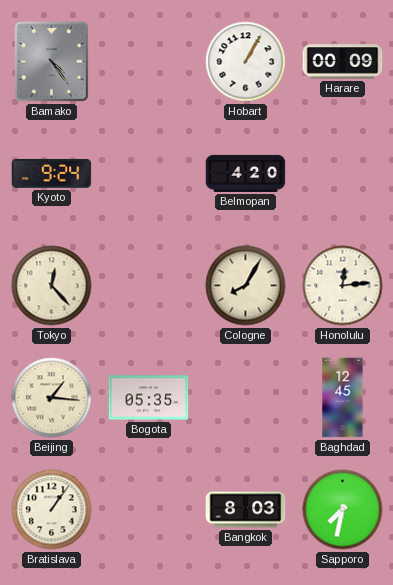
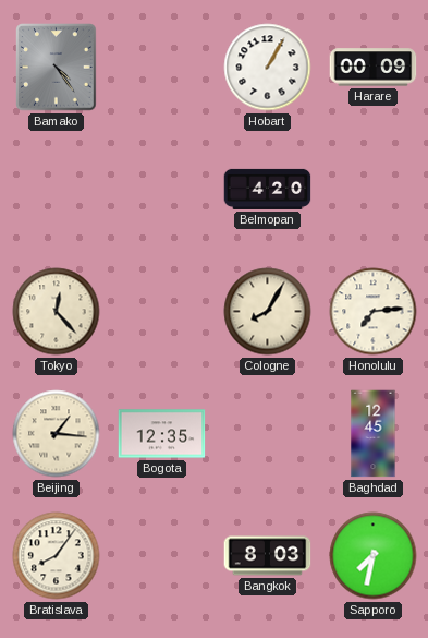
Kyoto: 9:24 -> none
Honolulu: 12:14 -> 7:14
Bogota: 05:35 -> 12:35
Bratislava: 1:06 -> 8:06
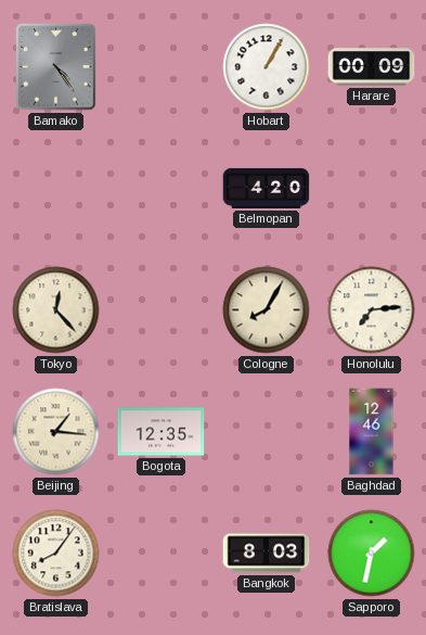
Baghdad: 12:45 -> 12:46
Sapporo: 7:32 -> 1:32
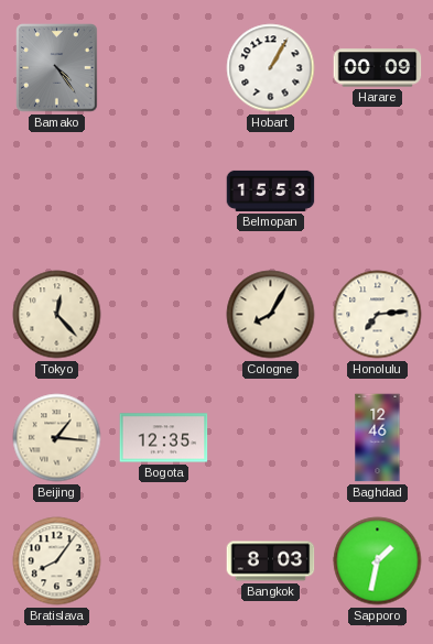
Belmopan: 4:20 -> 15:53
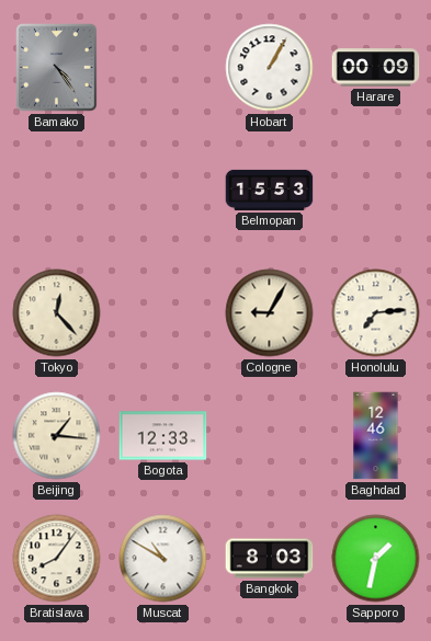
Cologne: 8:05 -> 9:05
Bogota: 12:35 -> 12:33
Muscat: none -> 10:50
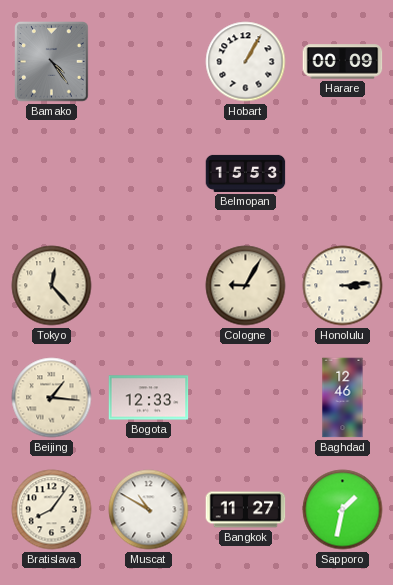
Honolulu: 7:14 -> 3:14
Bangkok: 8:03 -> 11:27
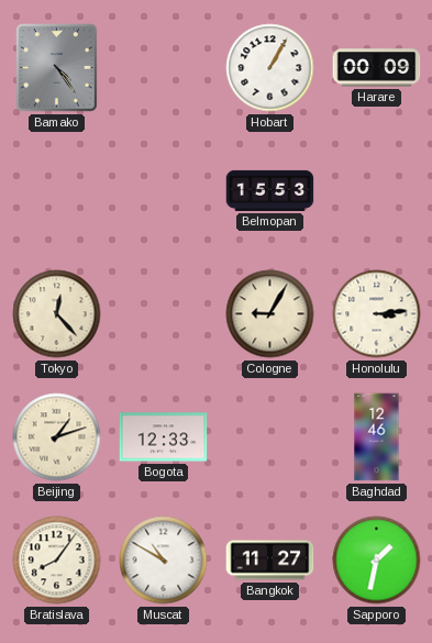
Beijing: 1:16 -> 1:12
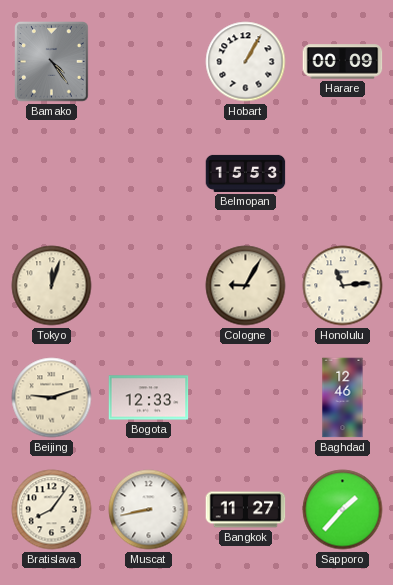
Tokyo: 12:23 -> 12:03
Honolulu: 3:14 -> 11:14
Beijing: 1:12 -> 9:12
Muscat: 10:50 -> 8:43
Sapporo: 1:32 -> 1:37
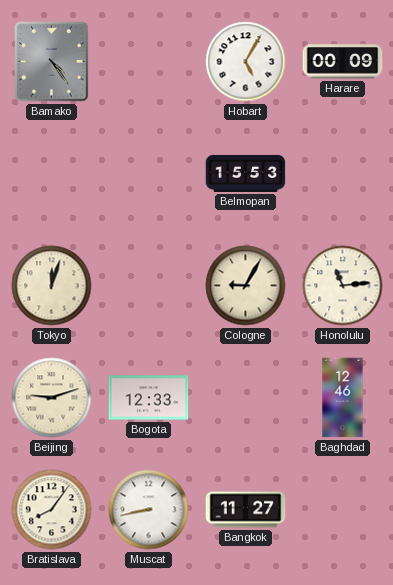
Hobart: 1:05 -> 5:05
Sapporo: 1:37 -> none
